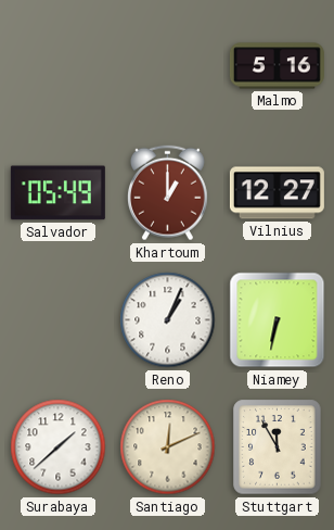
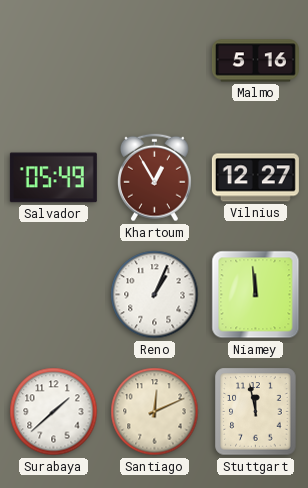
Khartoum: 1:00 -> 12:55
Niamey: 6:32 -> 11:59
Stuttgart: 11:55 -> 11:58
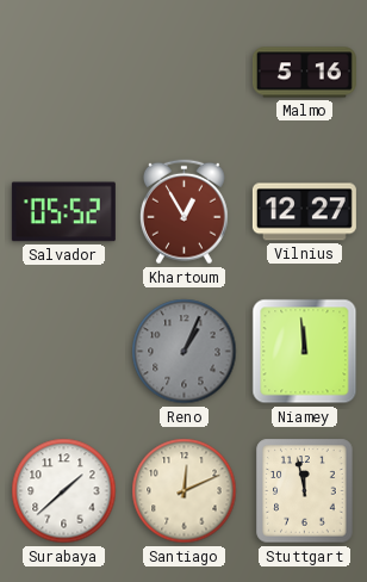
Salvador: 05:49 -> 05:52
Reno dial: white -> grey
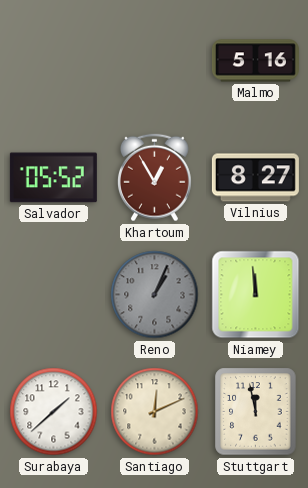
Vilnius: 12:27 -> 8:27
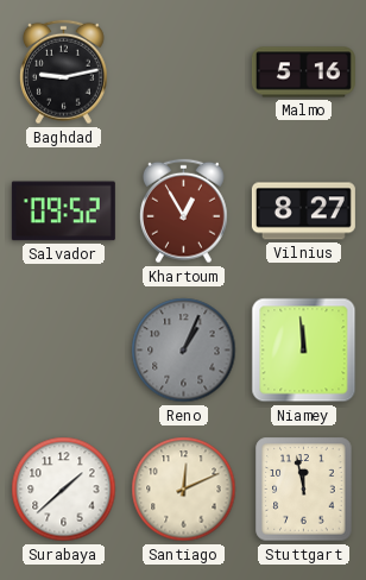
Baghdad: none -> 9:13
Salvador: 05:52 -> 09:52
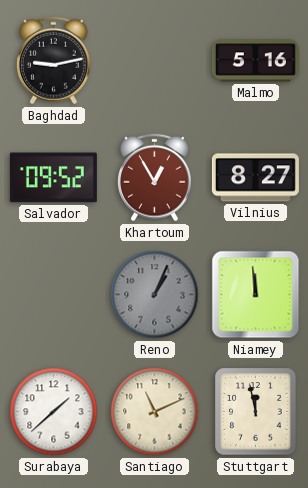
Santiago: 12:11 -> 11:11
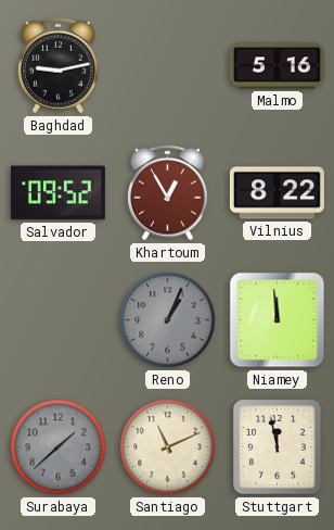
Vilnius: 8:27 -> 8:22
Surabaya dial: white -> grey
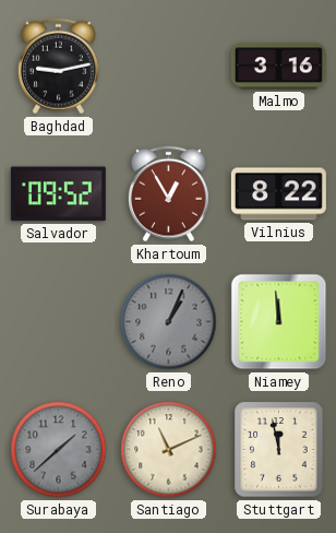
Malmo: 5:16 -> 3:16
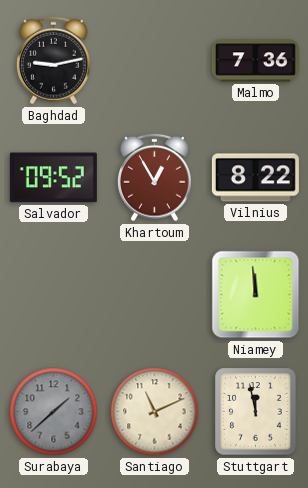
Malmo: 3:16 -> 7:36
Reno: 1:04 -> none
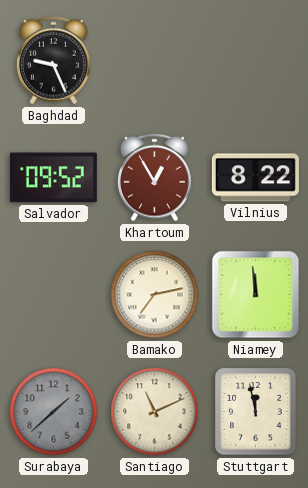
Baghdad: 9:13 -> 9:26
Malmo: 7:36 -> none
Bamako: none -> 7:13
